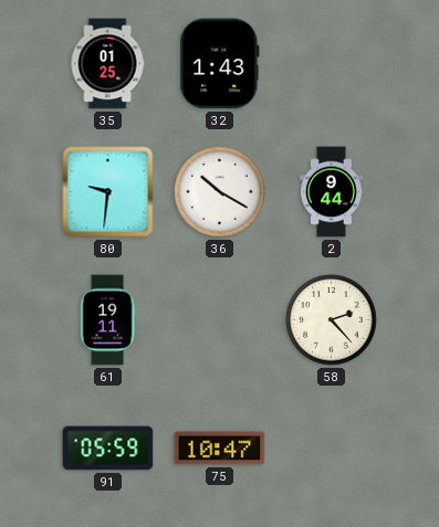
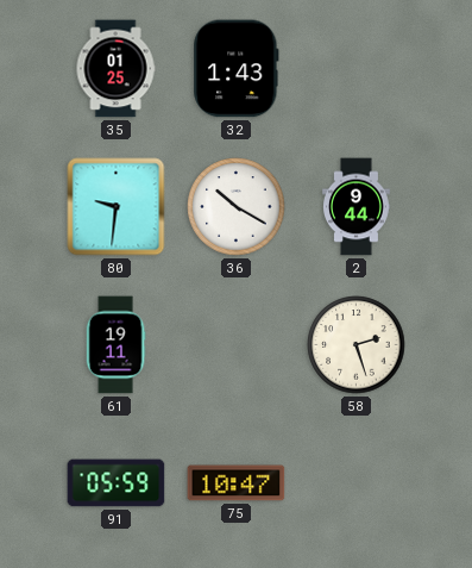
58: 2:23 -> 2:27
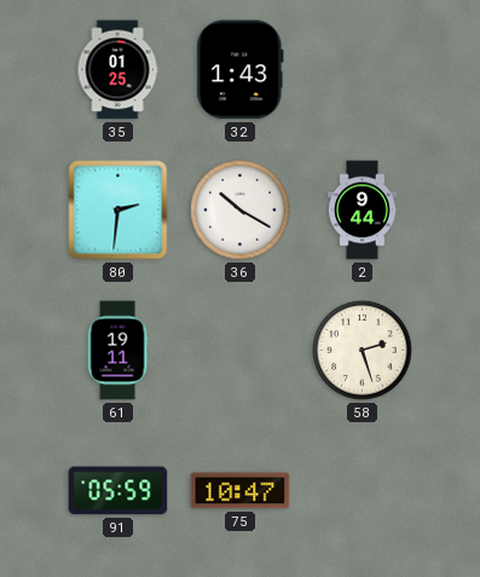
80: 9:31 -> 2:31
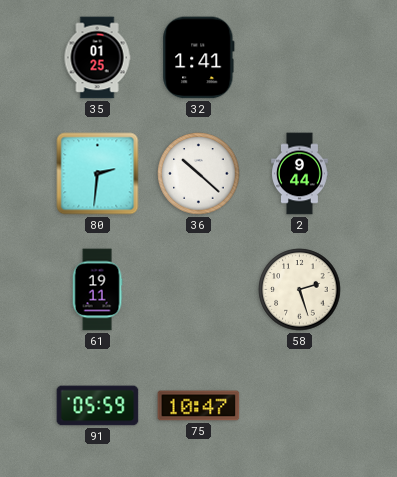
32: 1:43 -> 1:41
36: 10:20 -> 10:22
